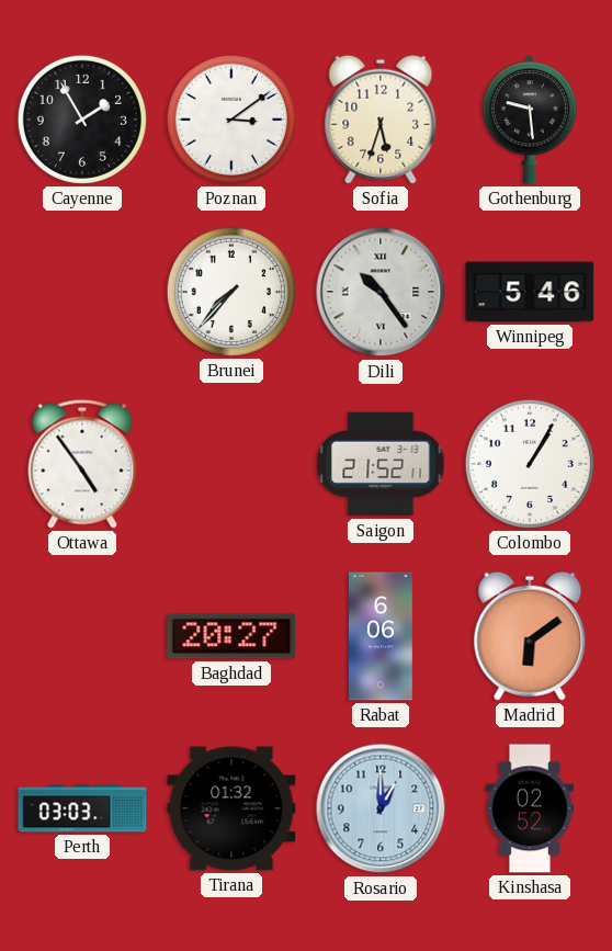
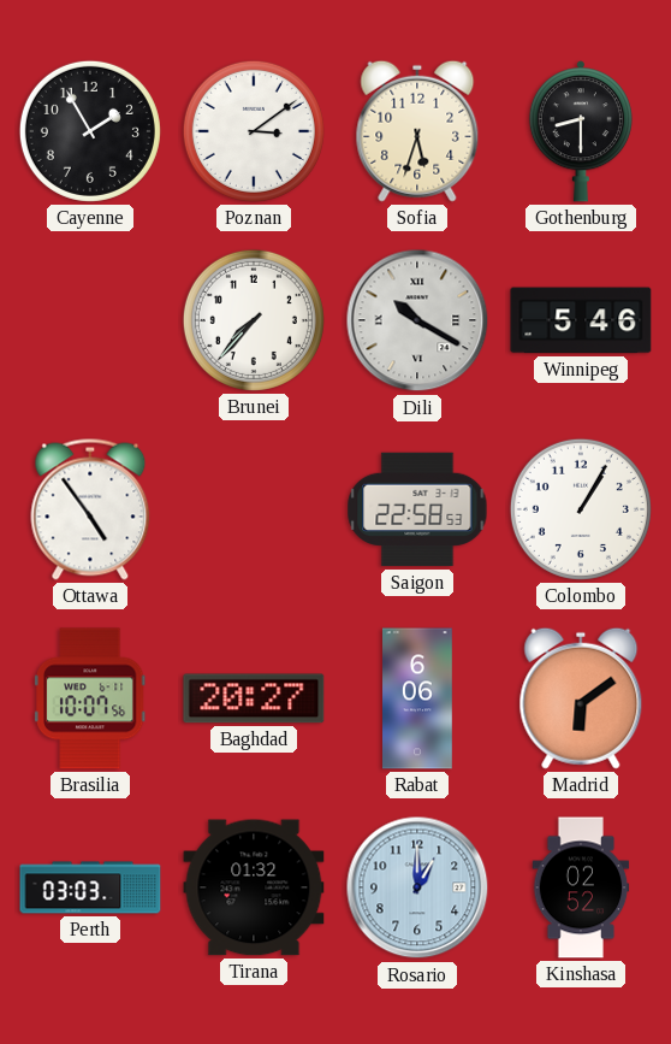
Gothenburg: 9:29 -> 8:30
Dili: 10:24 -> 10:20
Saigon: 21:52 -> 22:58
Brasilia: none -> 10:07
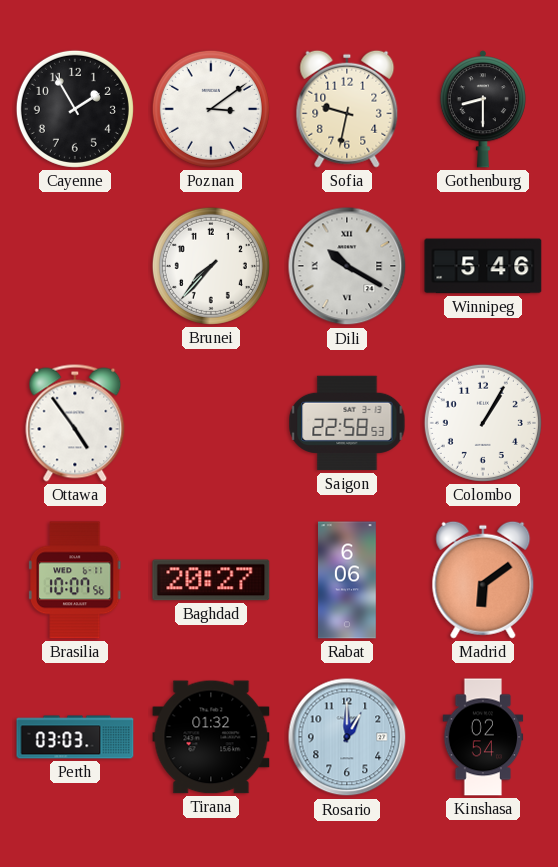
Sofia: 5:33 -> 9:32
Kinshasa: 02:52 -> 02:54
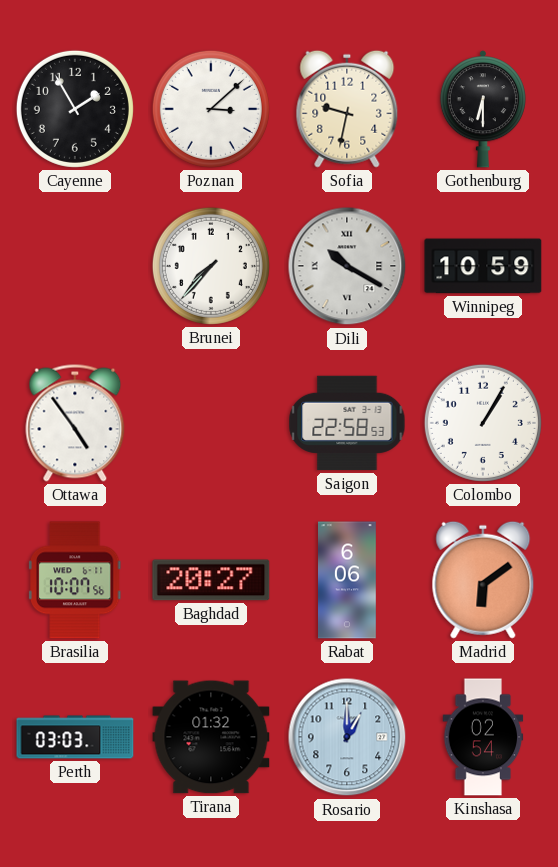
Poznan: 3:09 -> 3:08
Gothenburg: 8:30 -> 6:30
Winnipeg: 5:46 -> 10:59
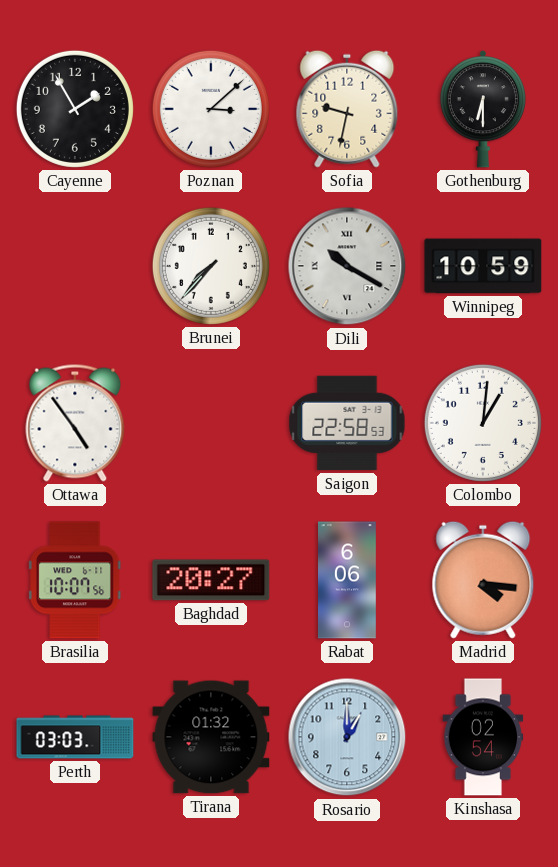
Colombo: 1:05 -> 1:01
Madrid: 6:09 -> 4:16
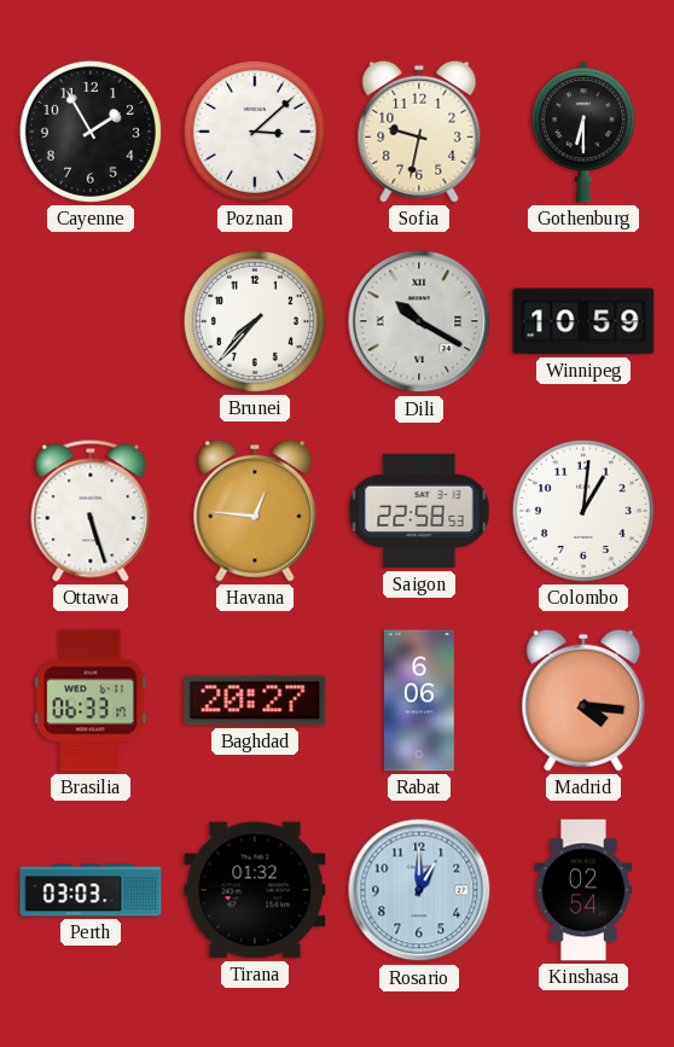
Ottawa: 4:54 -> 5:27
Havana: none -> 12:46
Brasilia: 10:07 -> 06:33
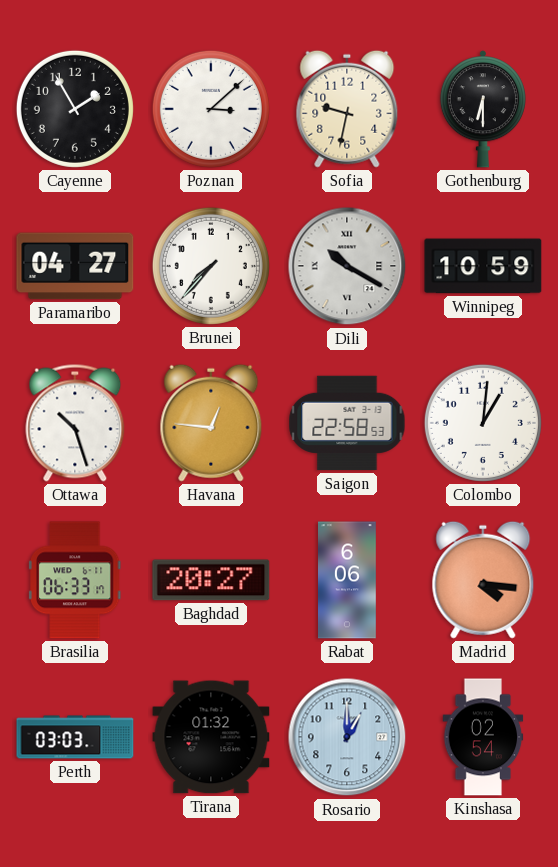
Paramaribo: none -> 04:27
Ottawa: 5:27 -> 10:27
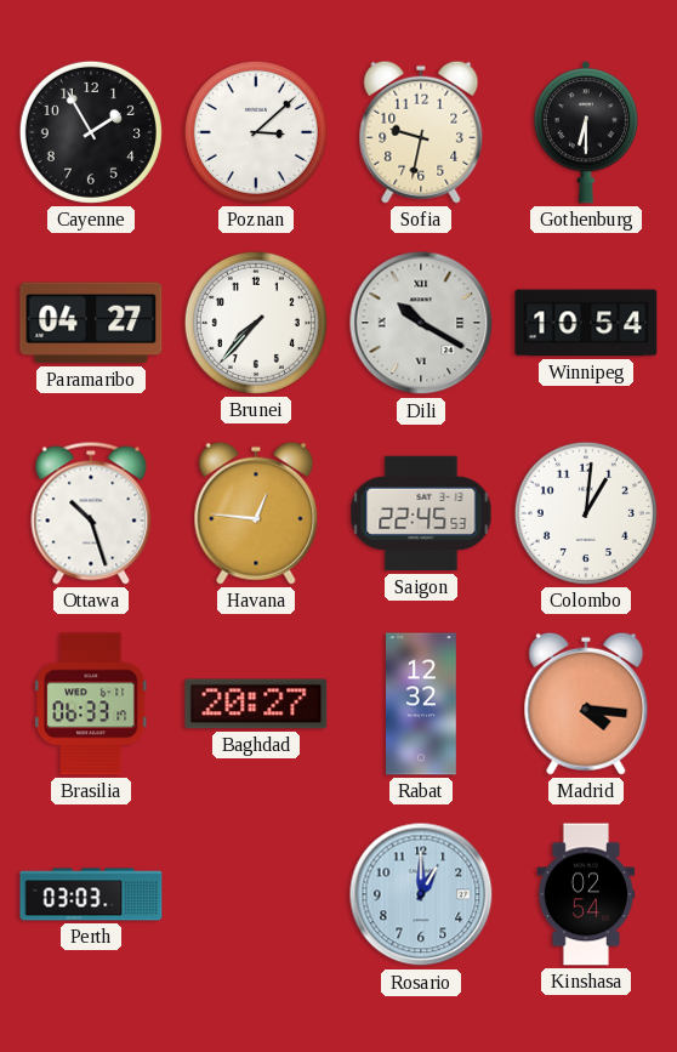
Winnipeg: 10:59 -> 10:54
Saigon: 22:58 -> 22:45
Rabat: 6:06 -> 12:32
Tirana: 01:32 -> none
